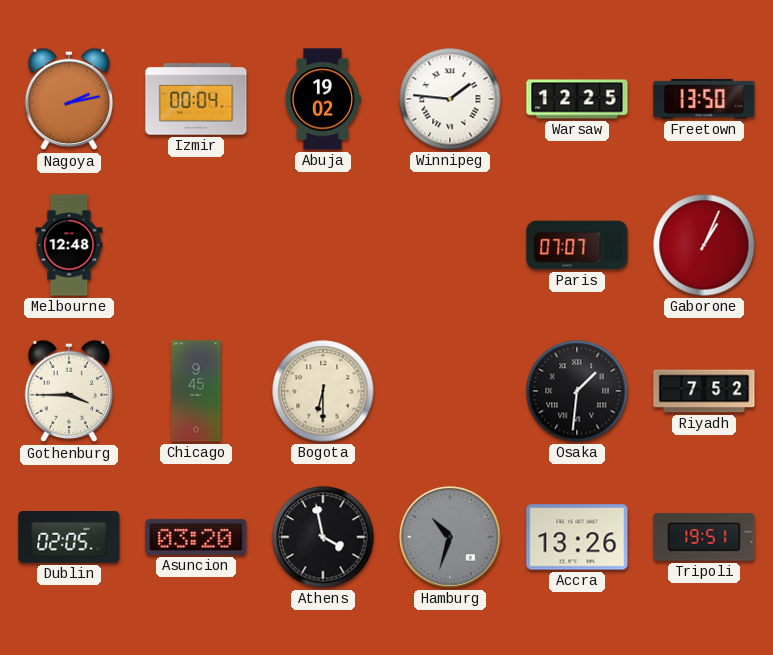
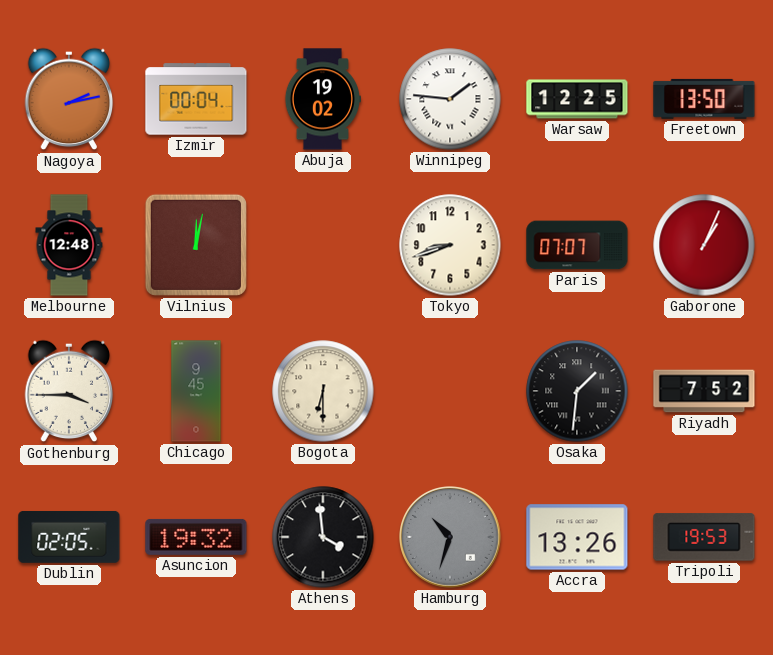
Vilnius: none -> 12:02
Tokyo: none -> 8:42
Asuncion: 03:20 -> 19:32
Athens: 3:58 -> 3:59
Tripoli: 19:51 -> 19:53
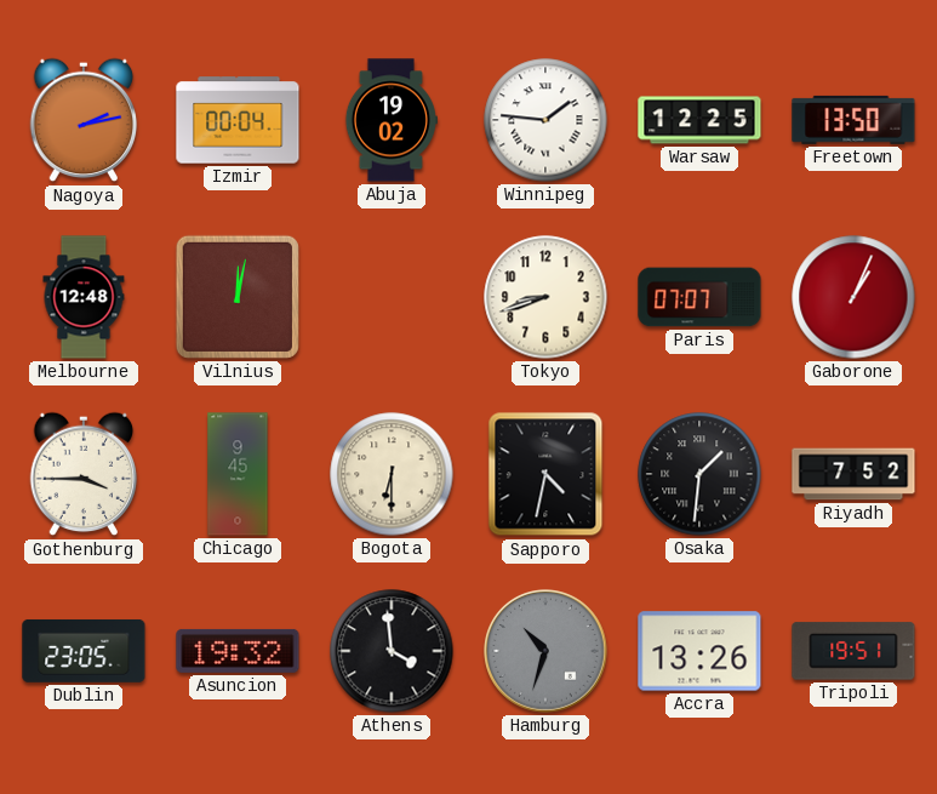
Sapporo: none -> 4:32
Dublin: 02:05 -> 23:05
Tripoli: 19:53 -> 19:51
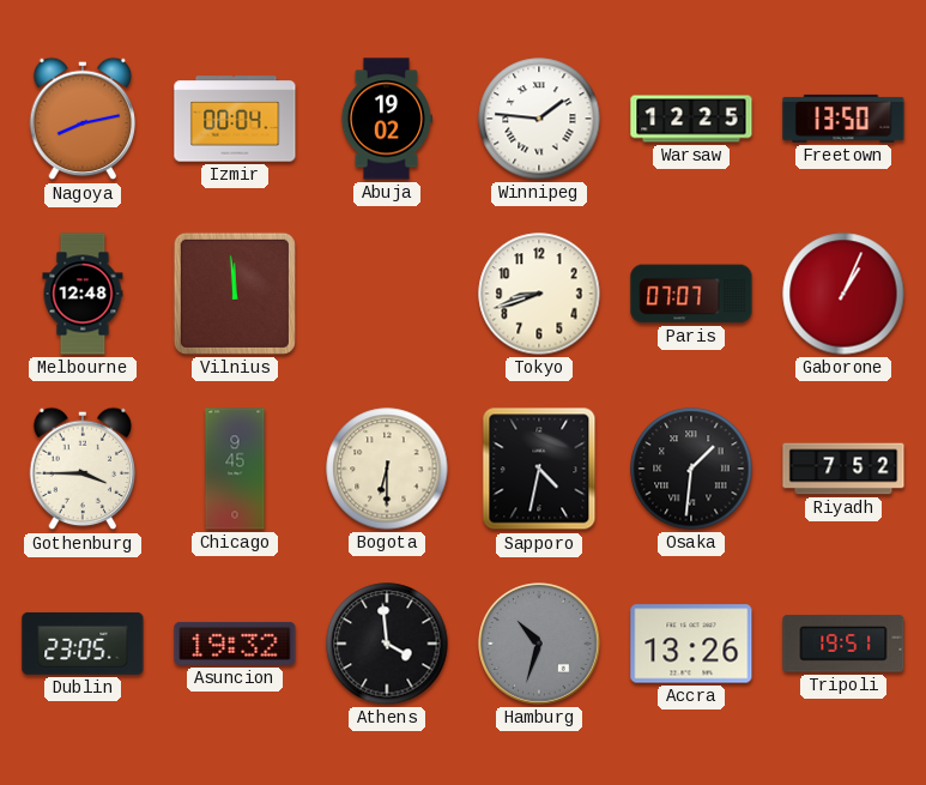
Nagoya: 2:13 -> 8:13
Vilnius: 12:02 -> 11:59
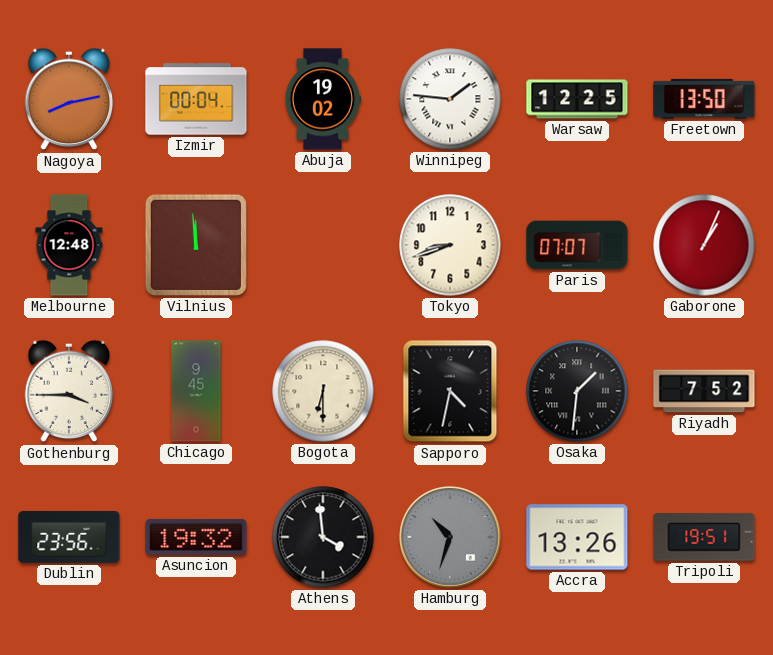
Dublin: 23:05 -> 23:56
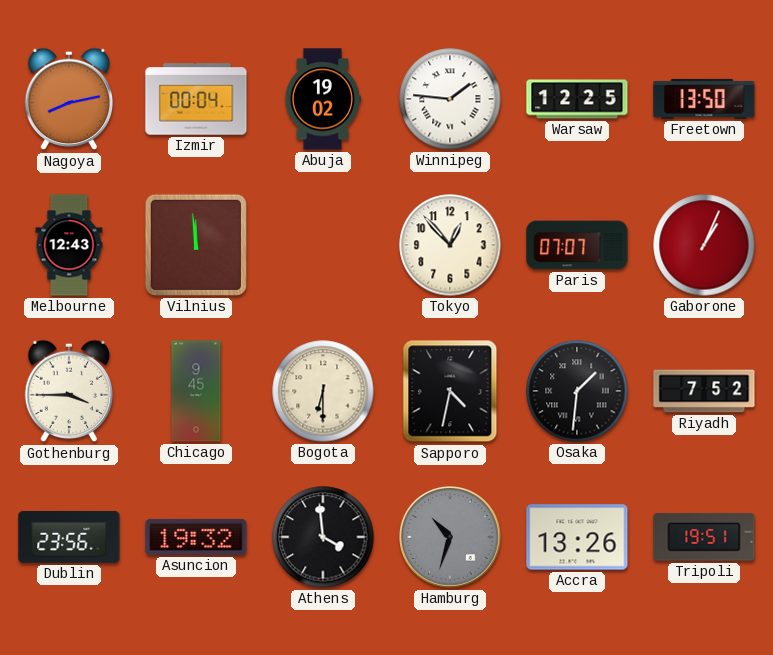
Melbourne: 12:48 -> 12:43
Tokyo: 8:42 -> 12:53
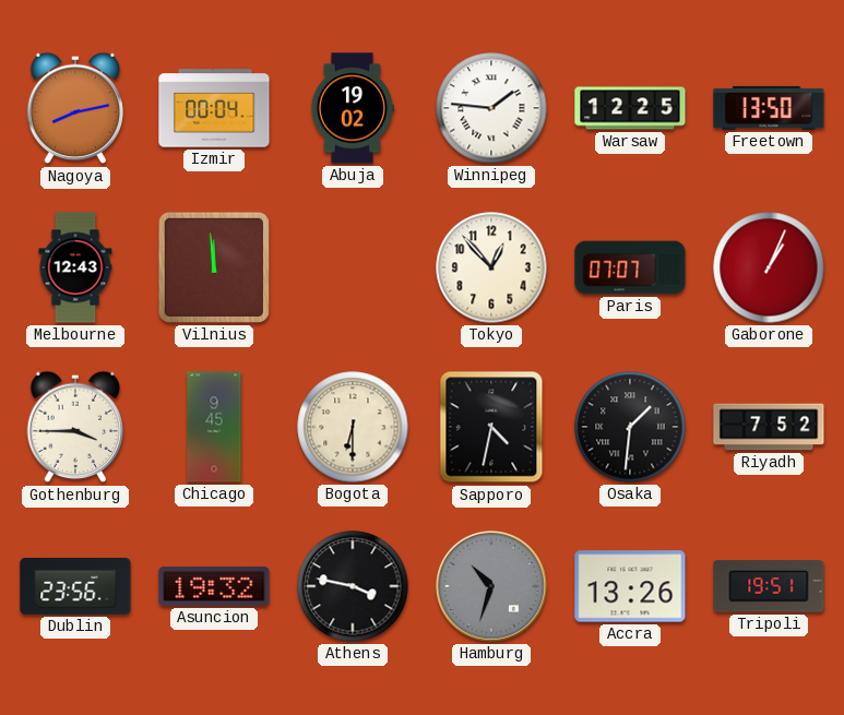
Athens: 3:59 -> 3:47
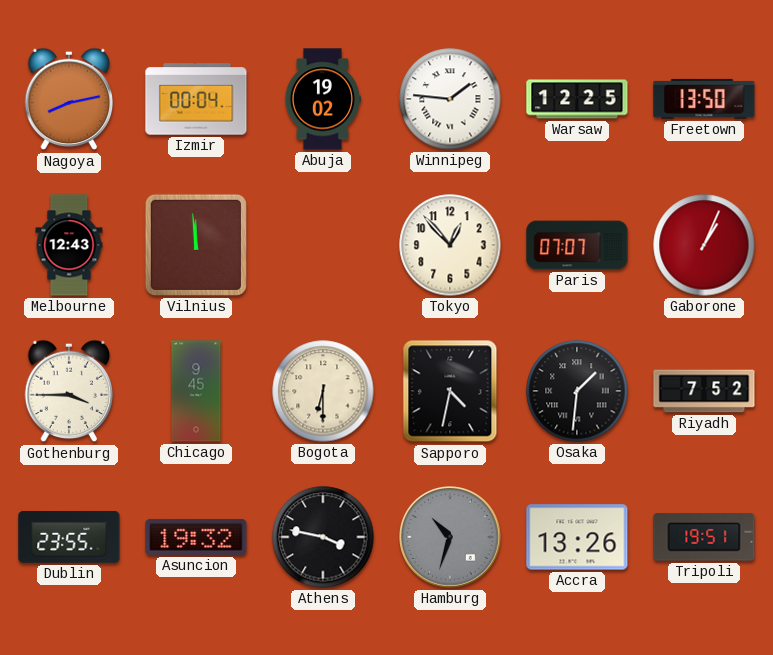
Dublin: 23:56 -> 23:55
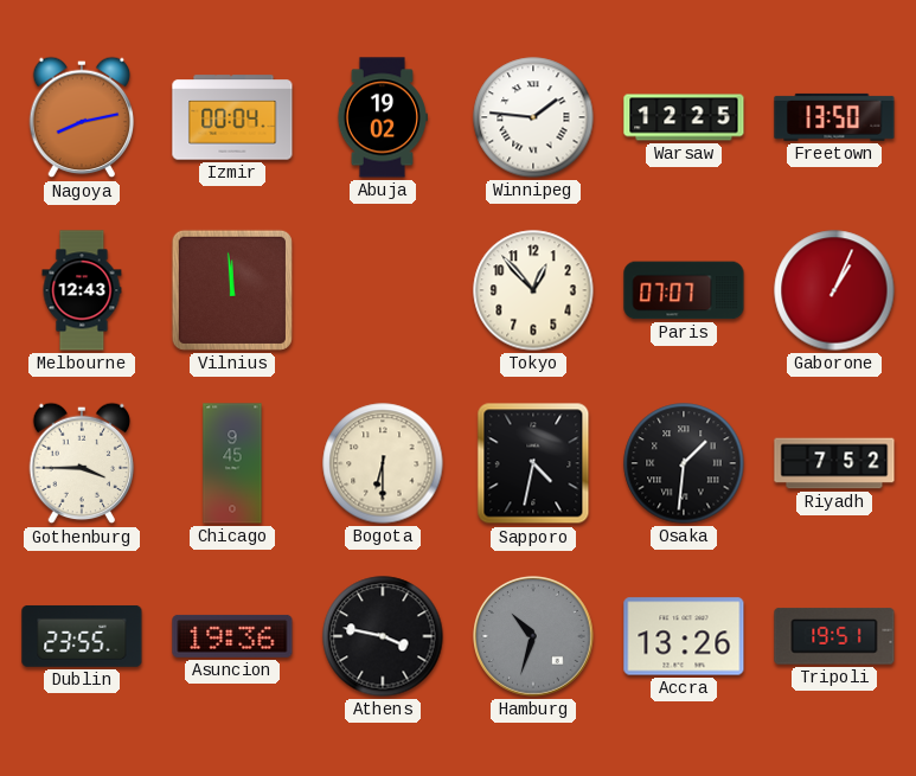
Asuncion: 19:32 -> 19:36
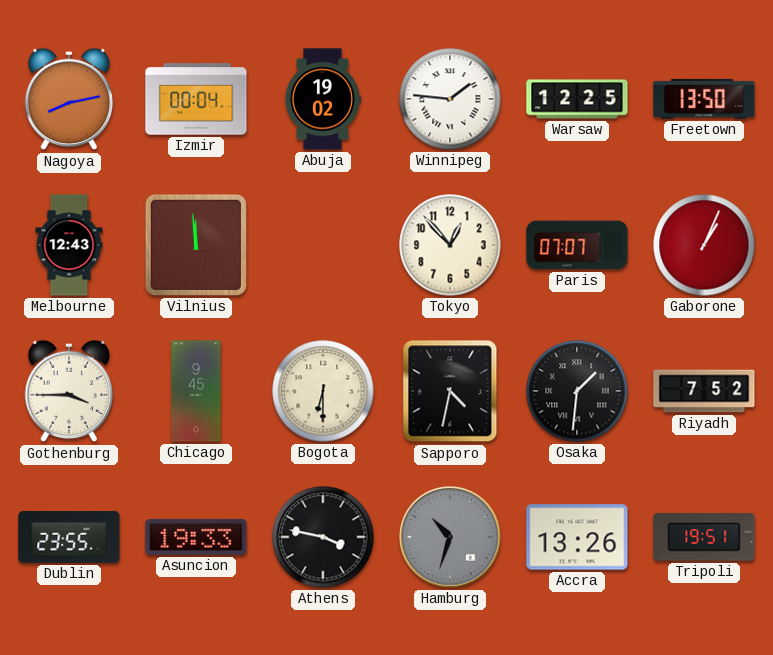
Asuncion: 19:36 -> 19:33
